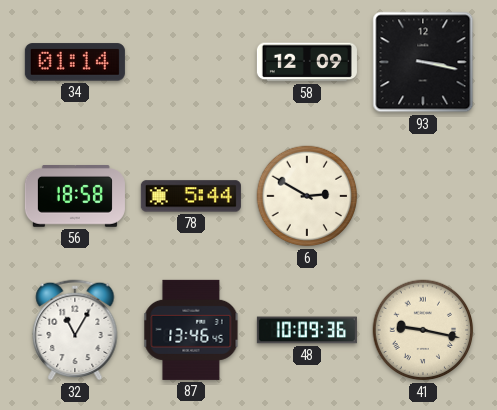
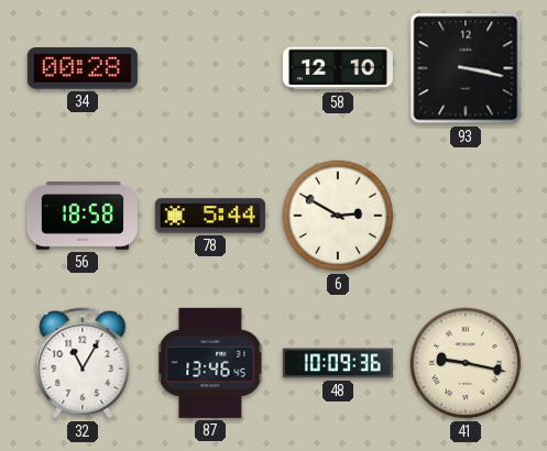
34: 01:14 -> 00:28
58: 12:09 -> 12:10
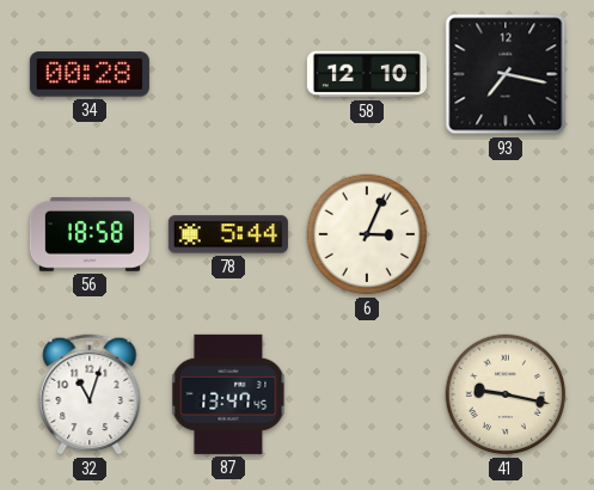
93: 3:17 -> 7:17
6: 2:50 -> 3:04
32: 11:05 -> 11:03
87: 13:46 -> 13:47
48: 10:09 -> none
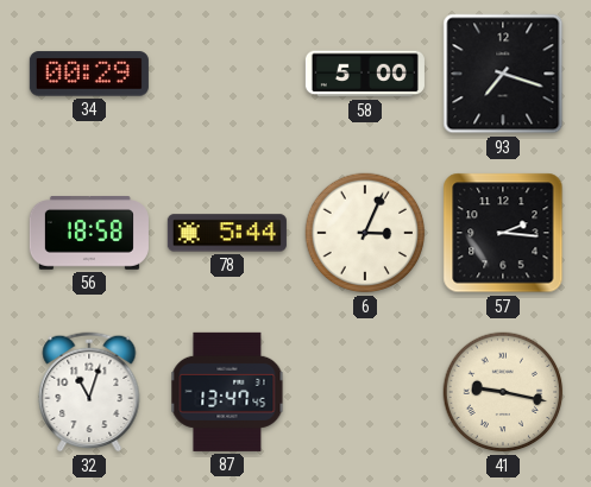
34: 00:28 -> 00:29
58: 12:10 -> 5:00
93: 7:17 -> 7:18
57: none -> 2:16
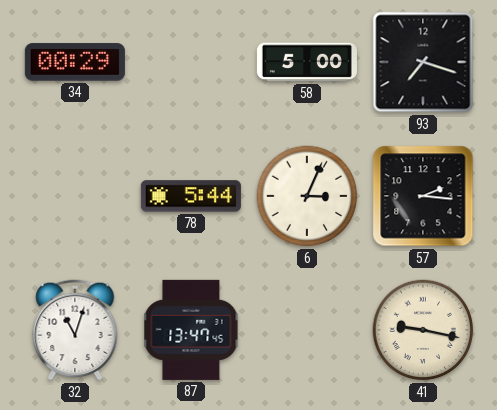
56: 18:58 -> none
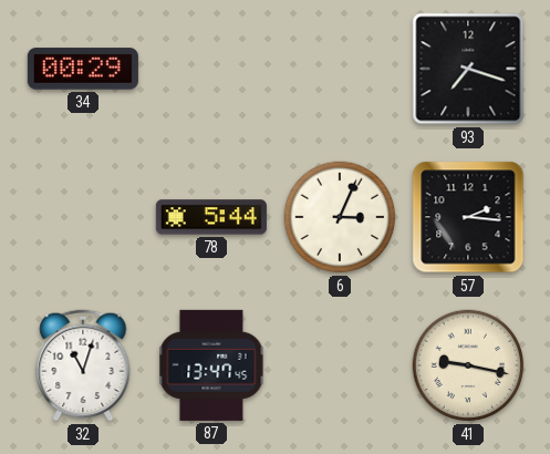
58: 5:00 -> none
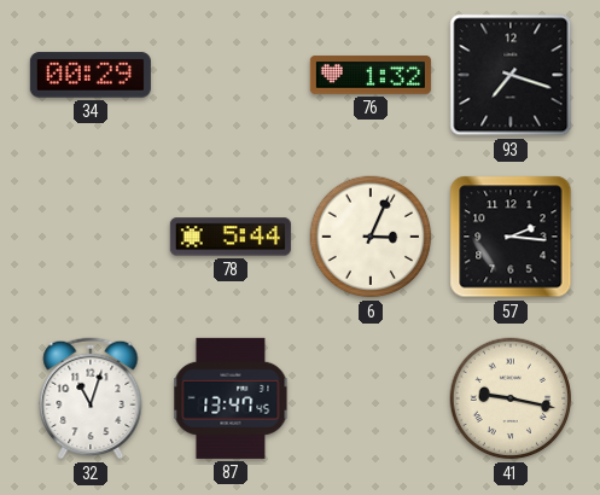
76: none -> 1:32
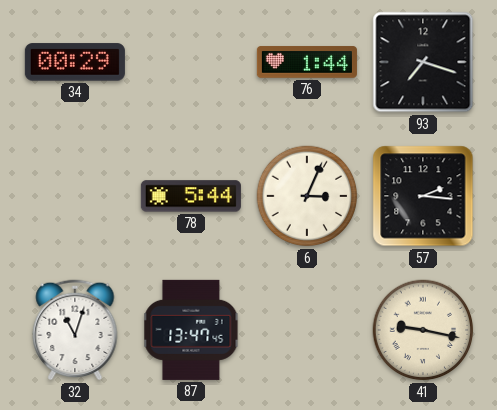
76: 1:32 -> 1:44
